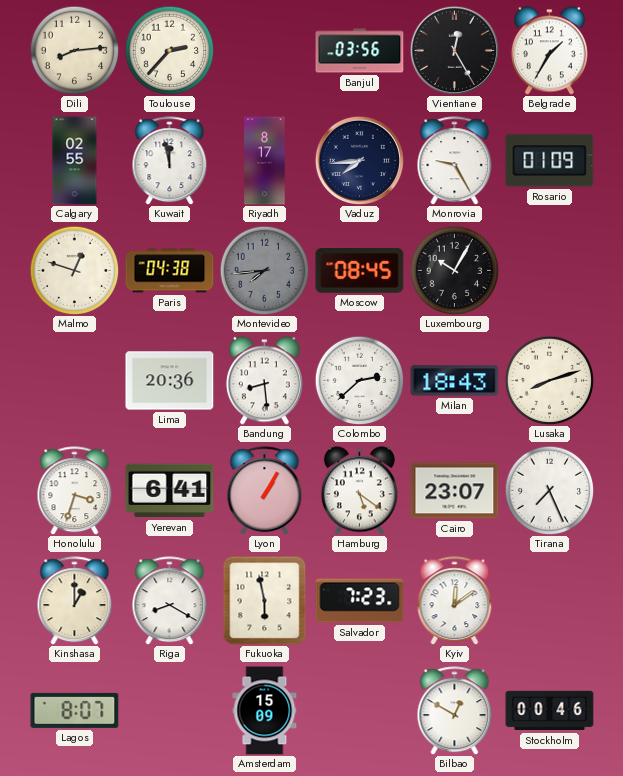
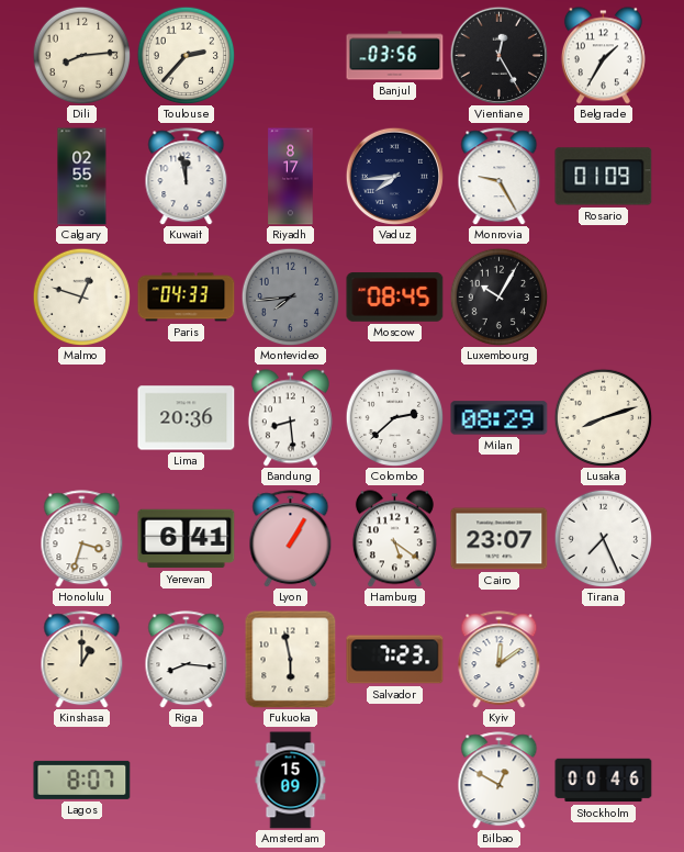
Paris: 04:38 -> 04:33
Milan: 18:43 -> 08:29
Riga: 8:20 -> 8:16
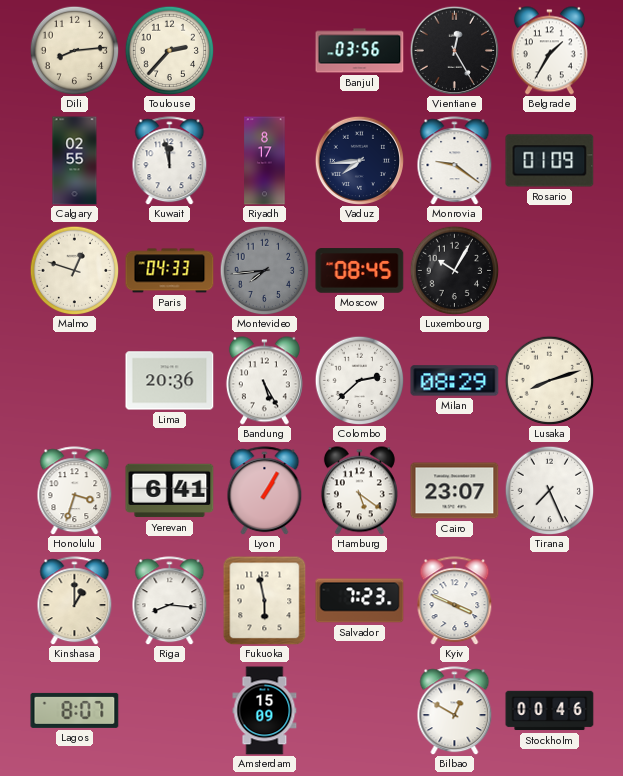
Monrovia: 9:25 -> 9:21
Bandung: 8:29 -> 5:25
Kyiv: 12:09 -> 3:49
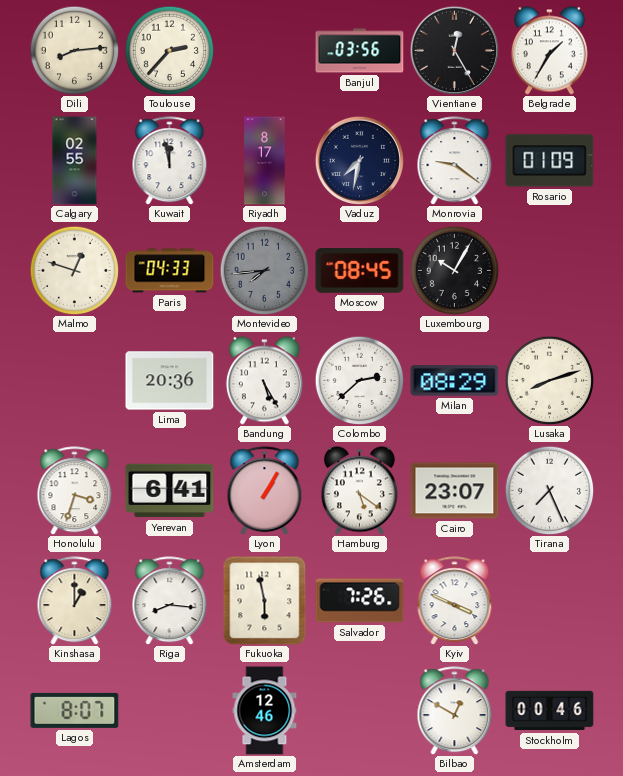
Vaduz: 7:44 -> 7:32
Salvador: 7:23 -> 7:26
Amsterdam: 15:09 -> 12:46
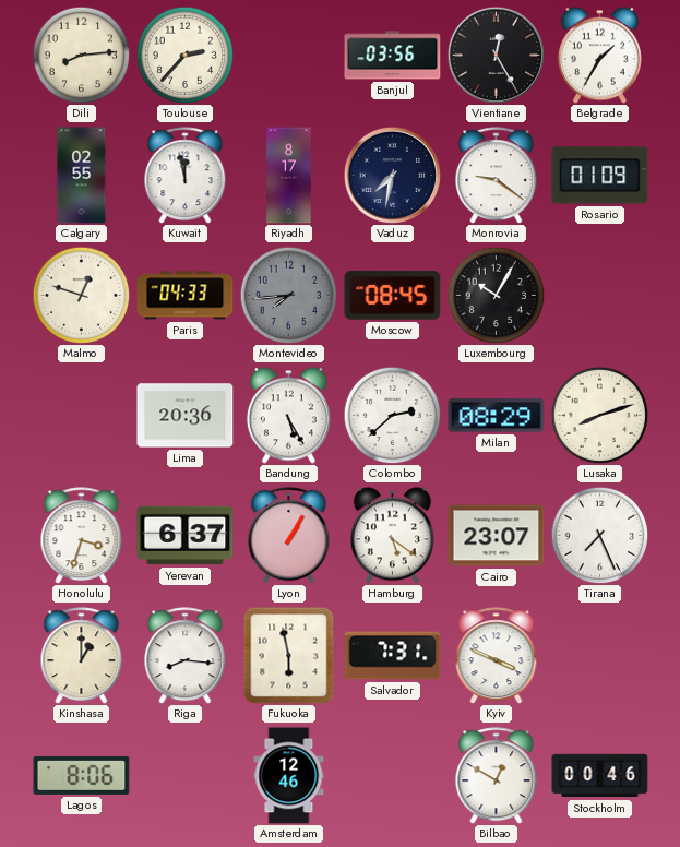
Yerevan: 6:41 -> 6:37
Salvador: 7:26 -> 7:31
Lagos: 8:07 -> 8:06
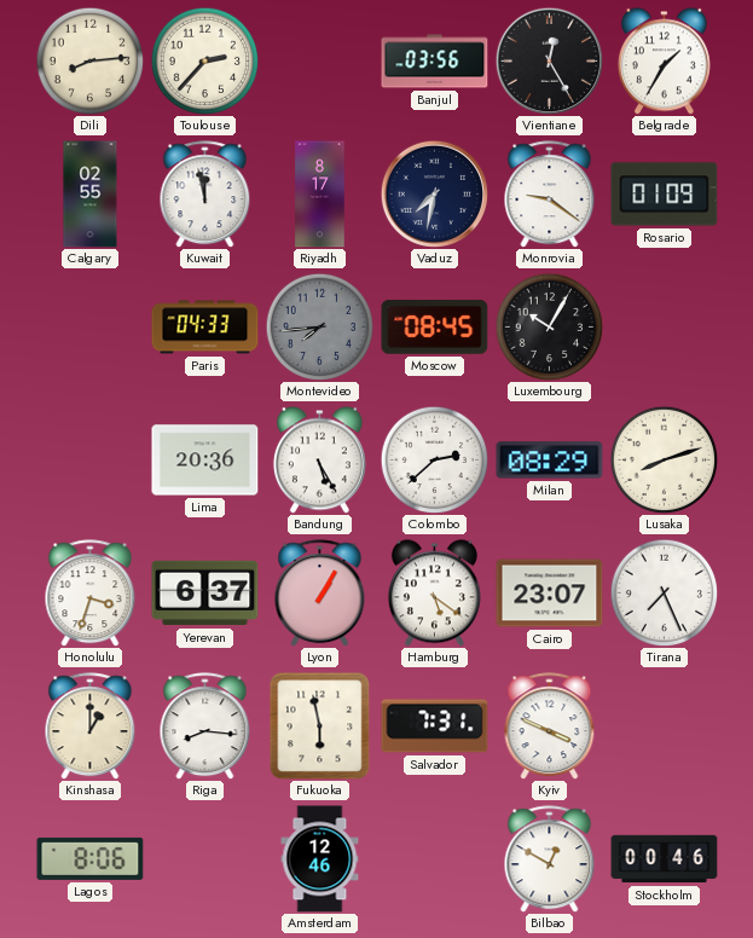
Malmo: 12:48 -> none
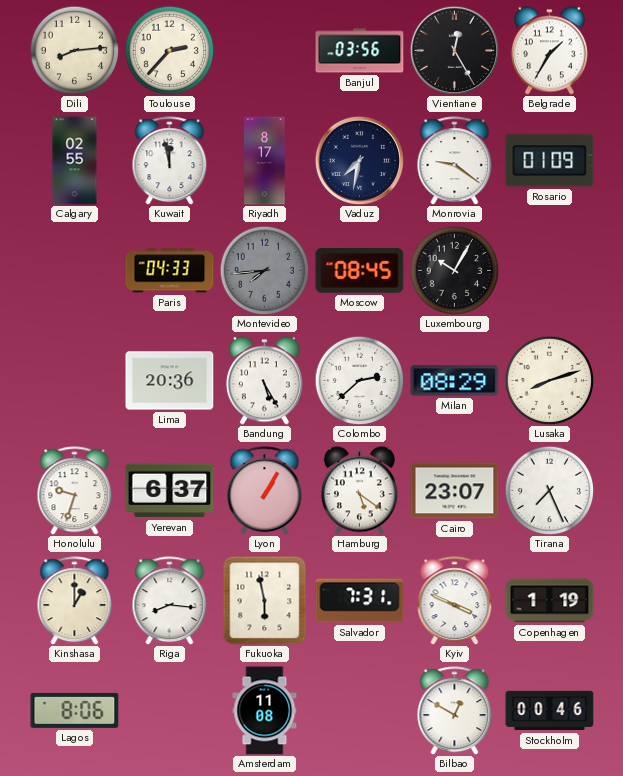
Honolulu: 3:33 -> 9:33
Copenhagen: none -> 1:19
Amsterdam: 12:46 -> 11:08
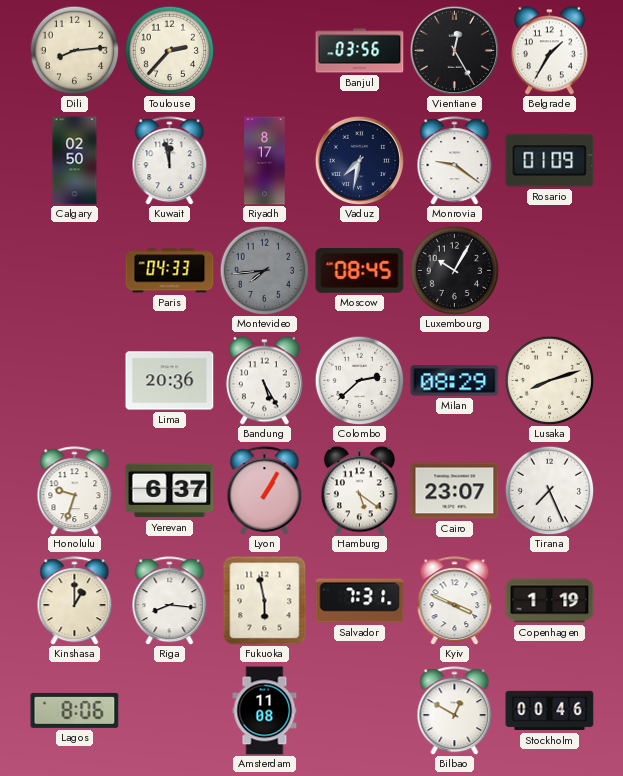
Calgary: 02:55 -> 02:50
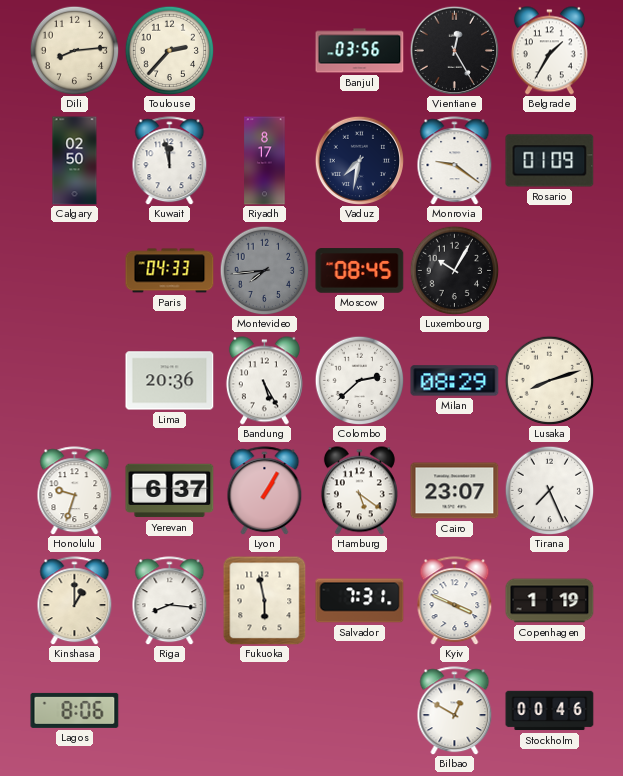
Amsterdam: 11:08 -> none
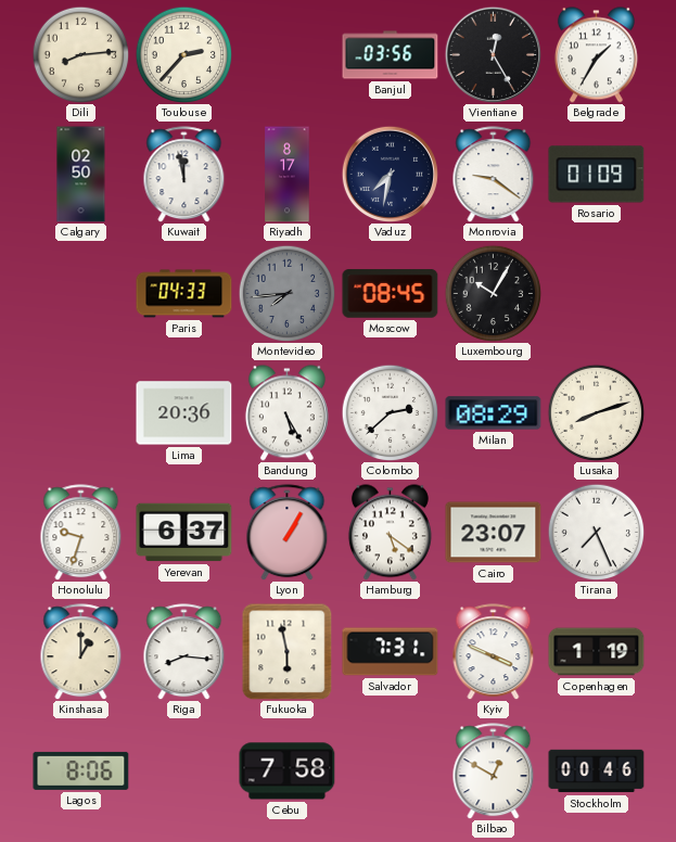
Cebu: none -> 7:58
